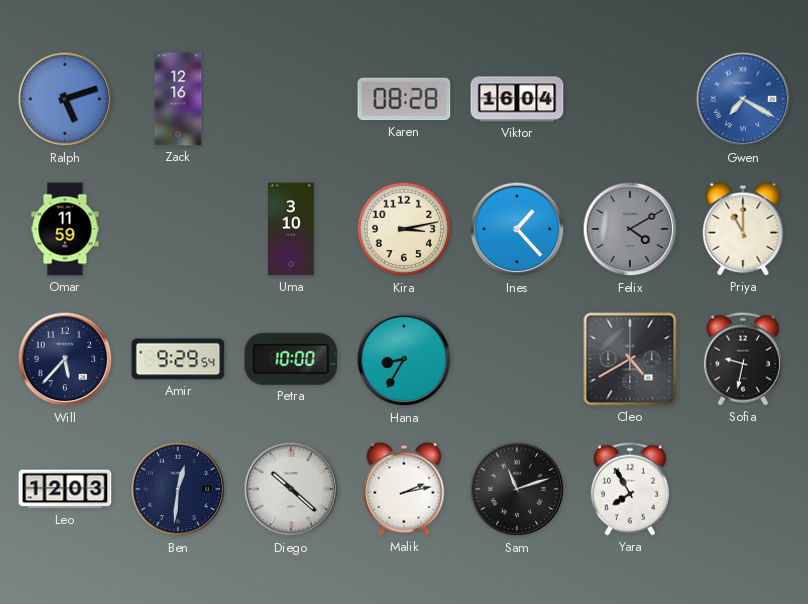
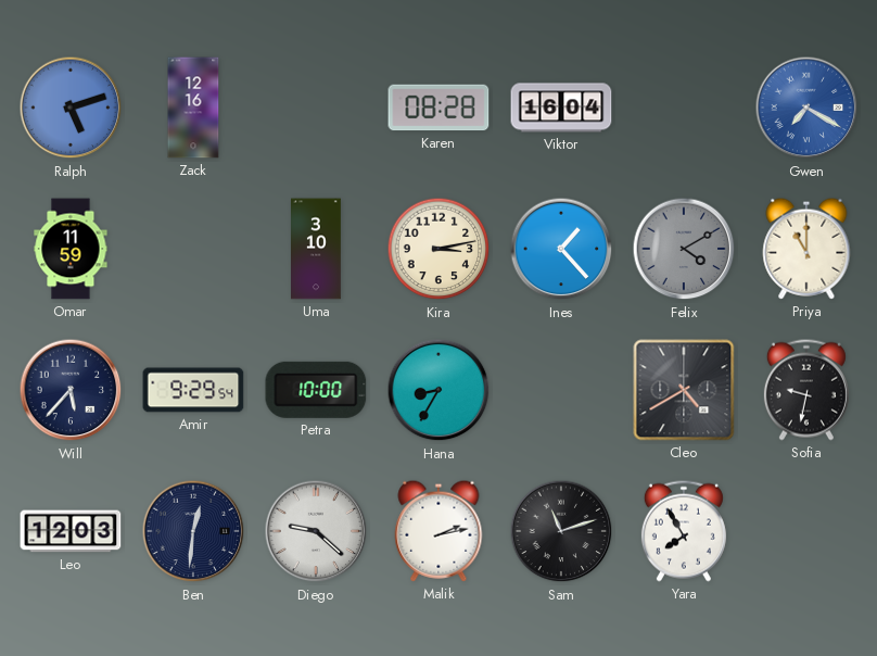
Diego: 10:22 -> 9:22
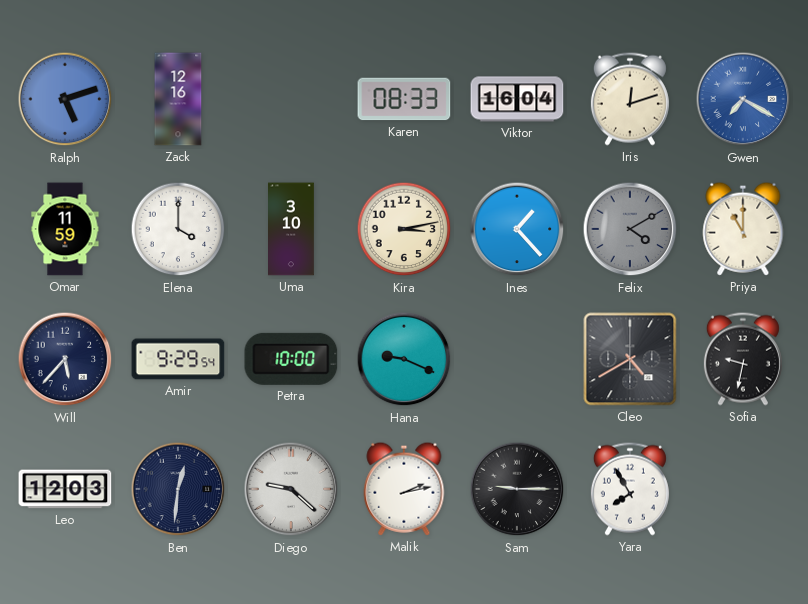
Karen: 08:28 -> 08:33
Iris: none -> 12:12
Elena: none -> 4:00
Hana: 8:35 -> 9:19
Sam: 11:12 -> 9:15
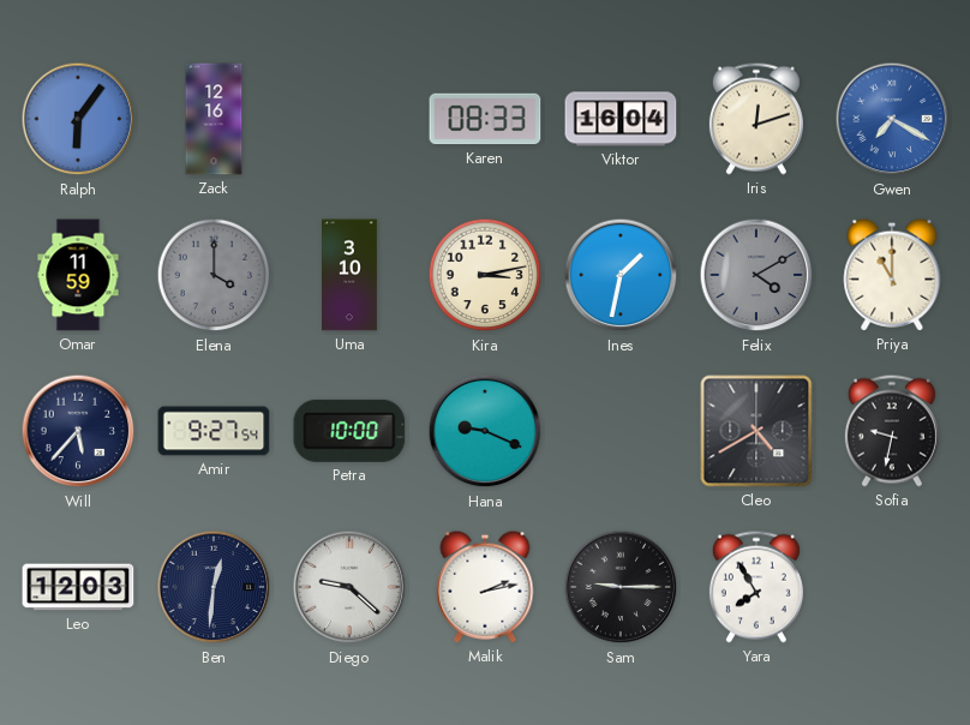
Ralph: 5:12 -> 6:06
Elena dial: white -> grey
Ines: 1:23 -> 1:32
Amir: 9:29 -> 9:27
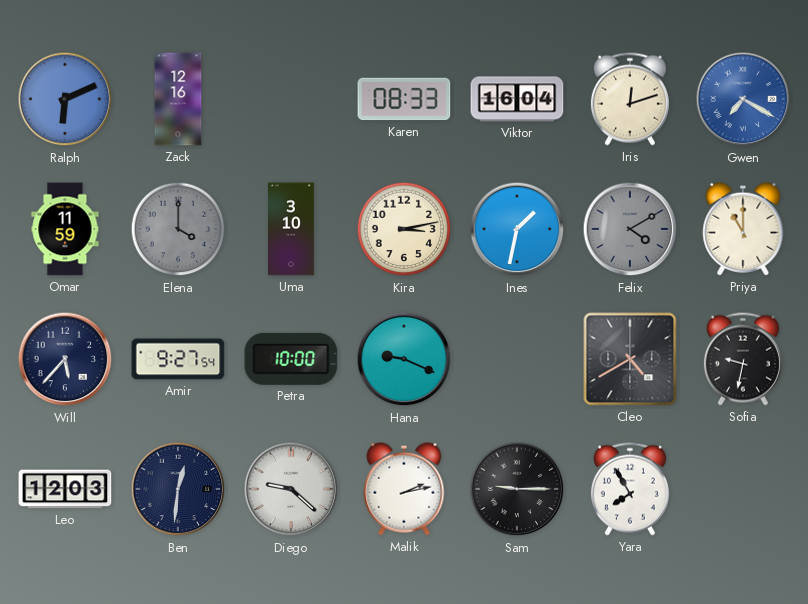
Ralph: 6:06 -> 6:11
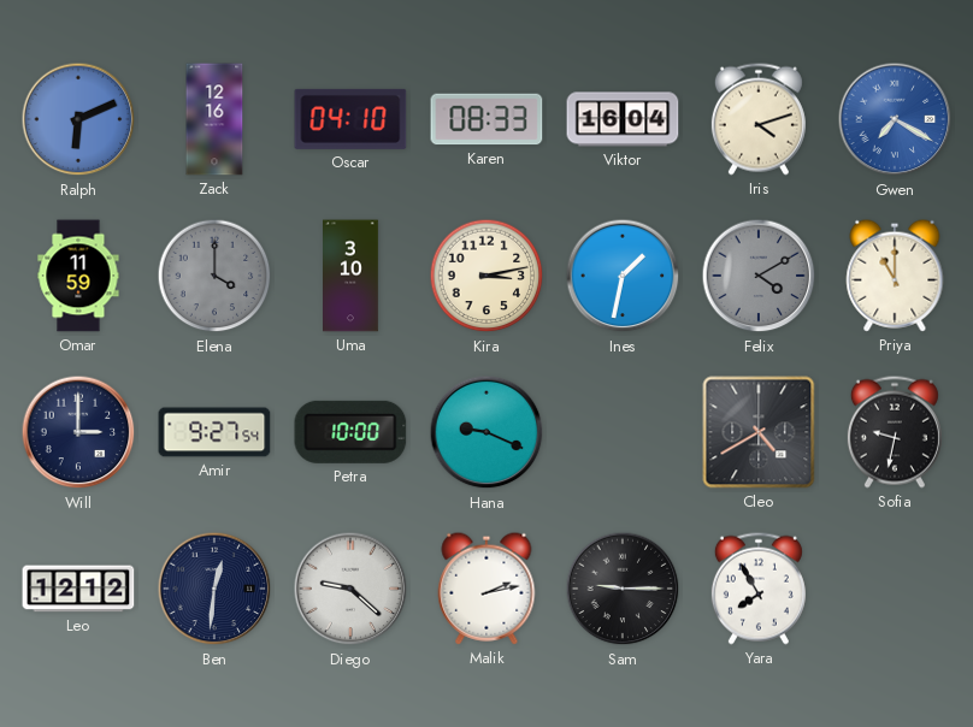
Oscar: none -> 04:10
Iris: 12:12 -> 4:12
Will: 5:37 -> 3:00
Leo: 12:03 -> 12:12
